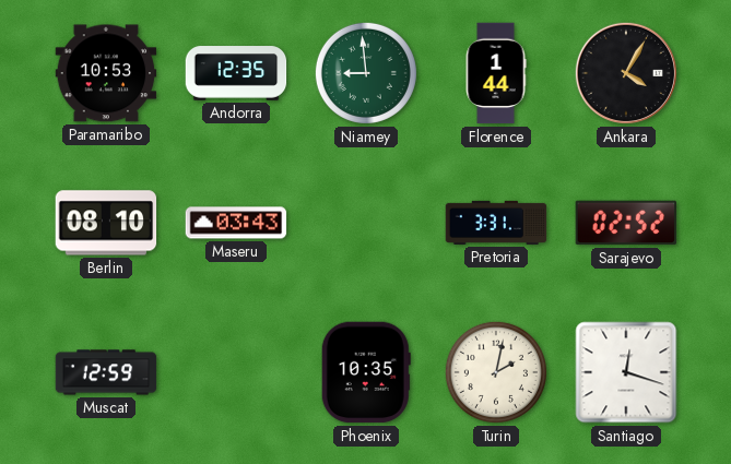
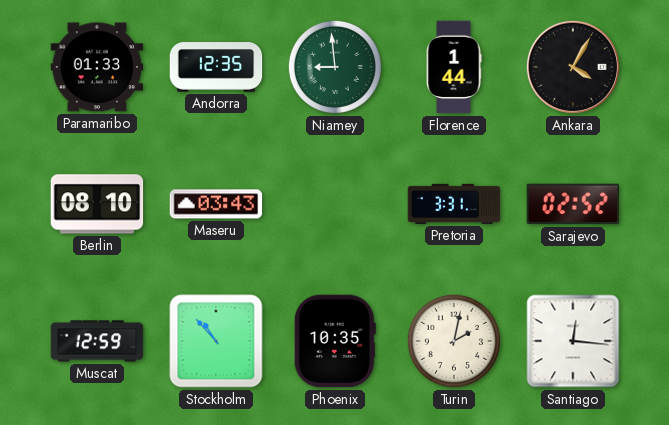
Paramaribo: 10:53 -> 01:33
Stockholm: none -> 10:53
Santiago: 12:18 -> 12:16
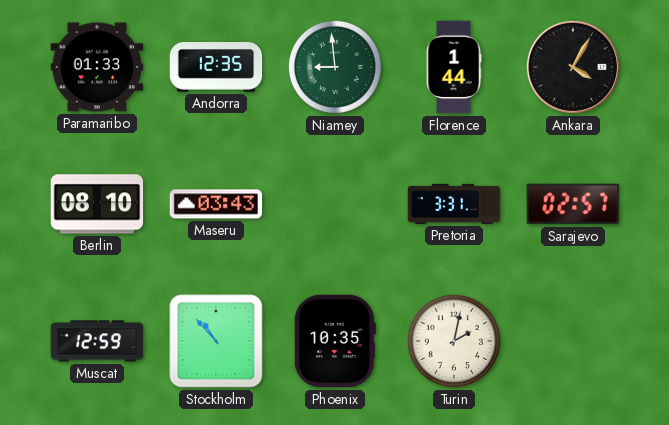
Sarajevo: 02:52 -> 02:57
Santiago: 12:16 -> none
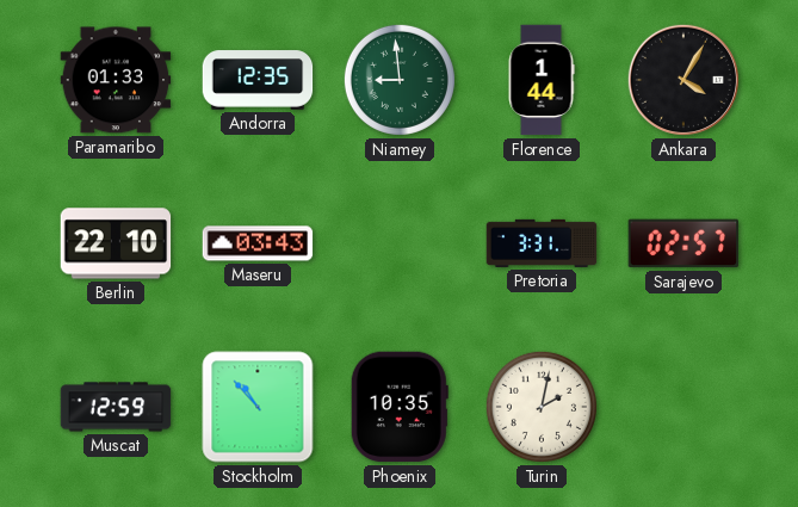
Berlin: 08:10 -> 22:10
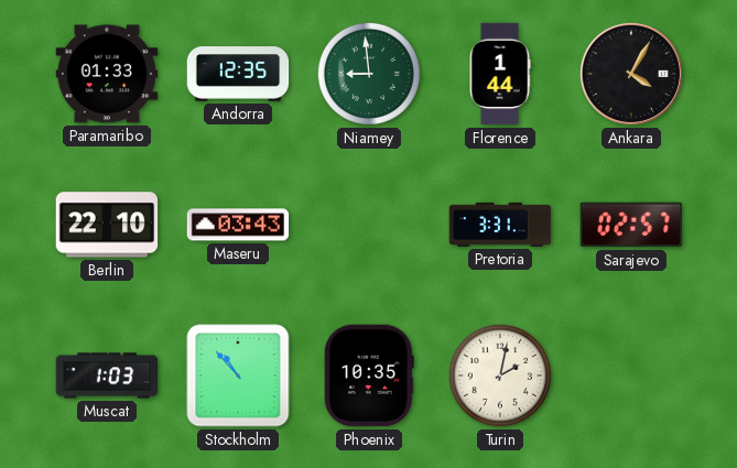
Muscat: 12:59 -> 1:03
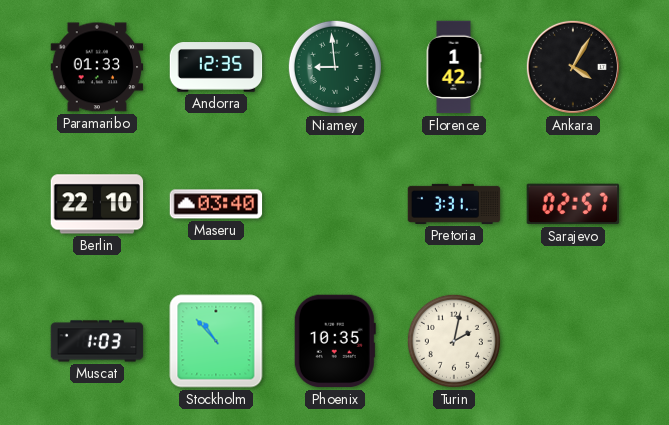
Florence: 1:44 -> 1:42
Maseru: 03:43 -> 03:40
